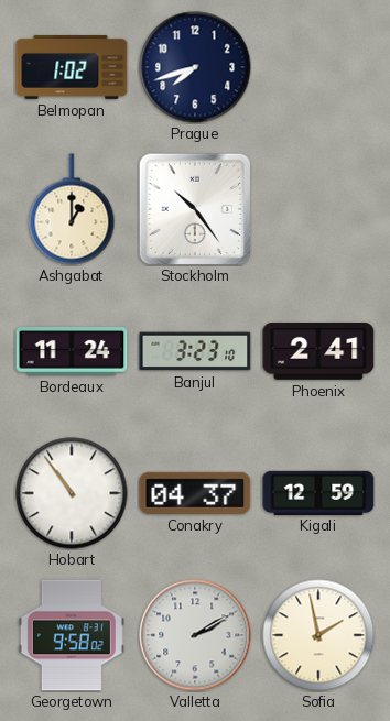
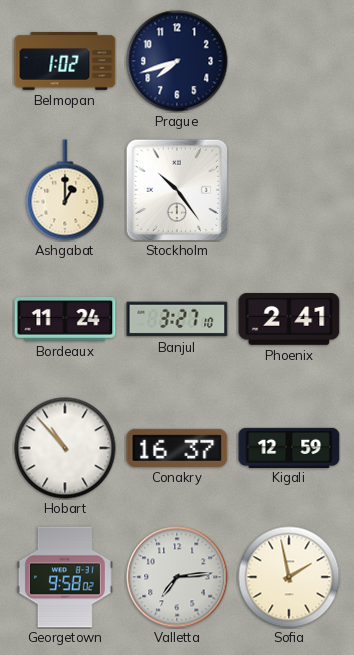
Banjul: 3:23 -> 3:27
Hobart: 10:54 -> 10:53
Conakry: 04:37 -> 16:37
Valletta: 2:10 -> 7:14
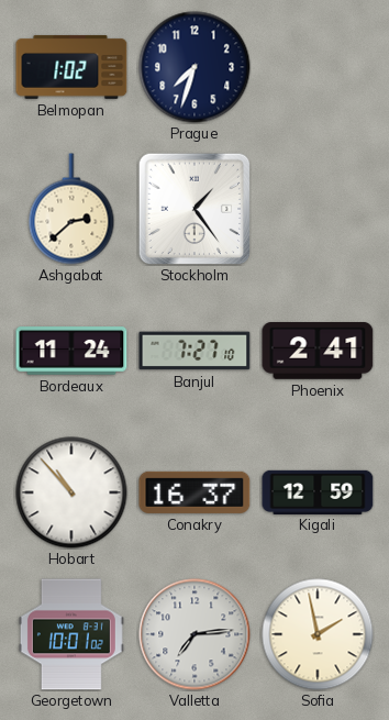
Prague: 7:42 -> 7:33
Ashgabat: 1:00 -> 2:38
Stockholm: 10:24 -> 1:24
Banjul: 3:27 -> 7:27
Georgetown: 9:58 -> 10:01
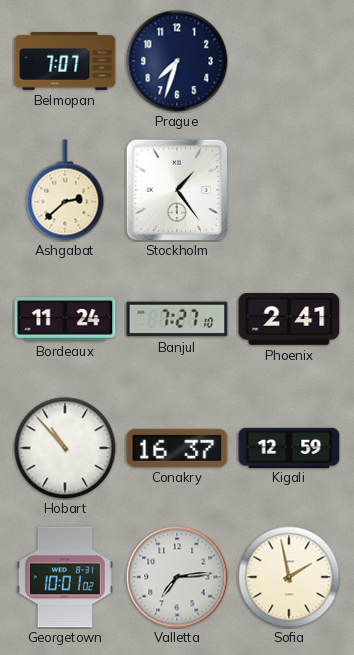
Belmopan: 1:02 -> 7:07
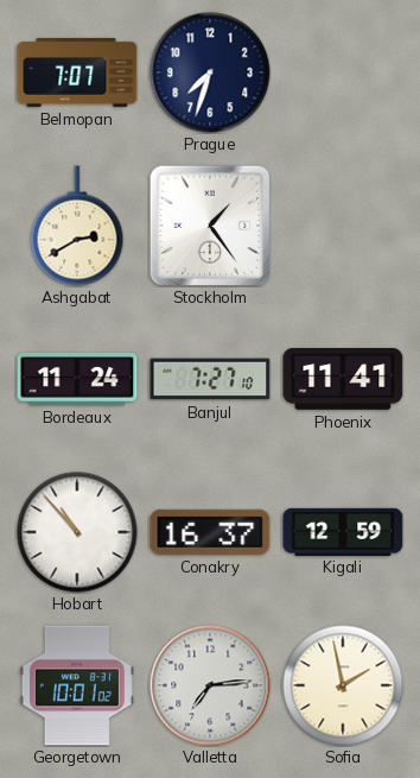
Ashgabat: 2:38 -> 2:40
Phoenix: 2:41 -> 11:41
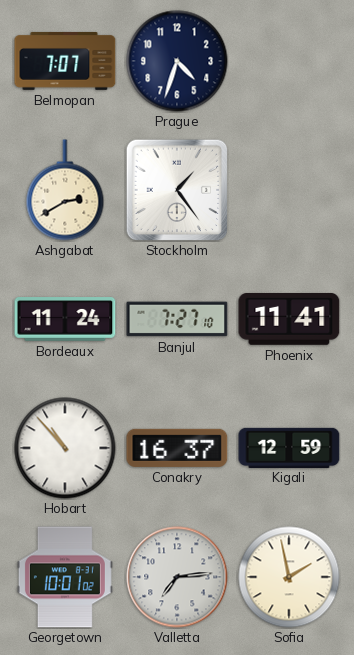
Prague: 7:33 -> 4:33
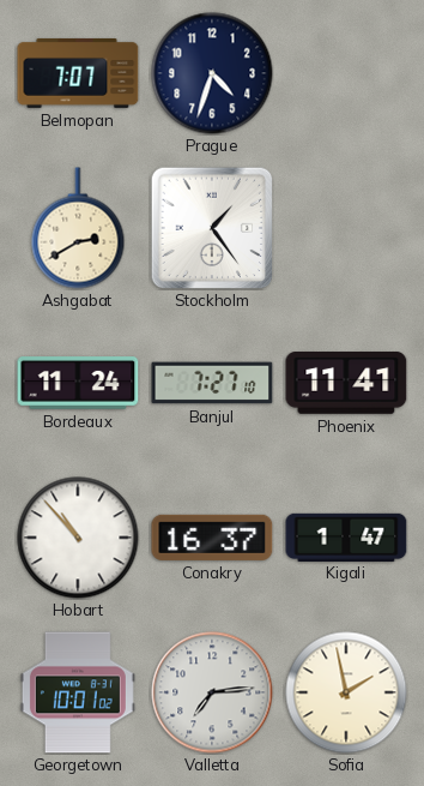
Kigali: 12:59 -> 1:47
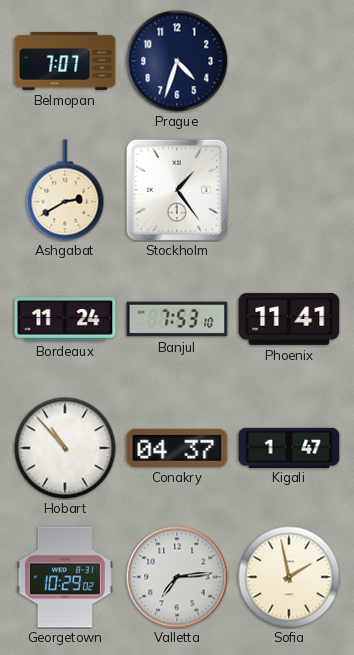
Banjul: 7:27 -> 7:53
Conakry: 16:37 -> 04:37
Georgetown: 10:01 -> 10:29
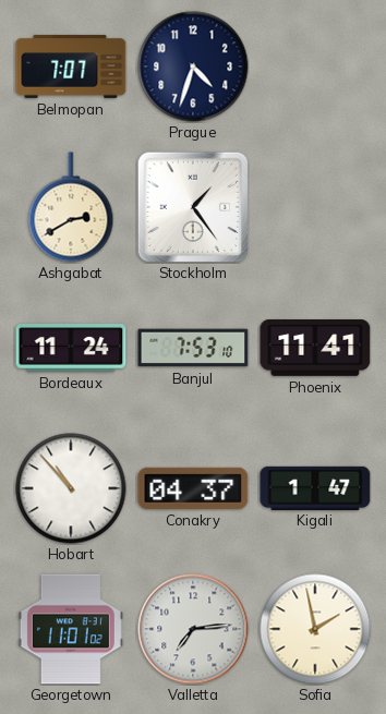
Georgetown: 10:29 -> 11:01
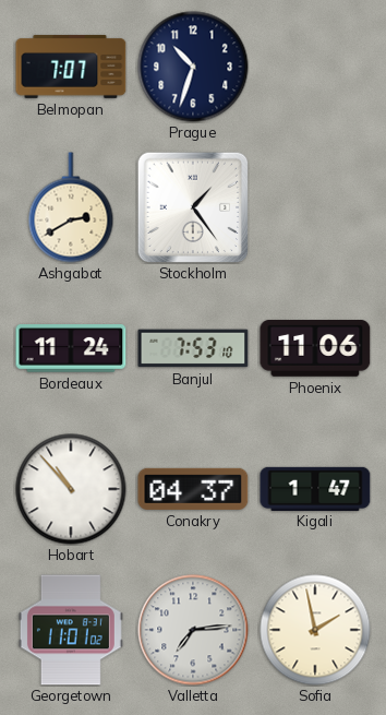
Prague: 4:33 -> 10:33
Phoenix: 11:41 -> 11:06
